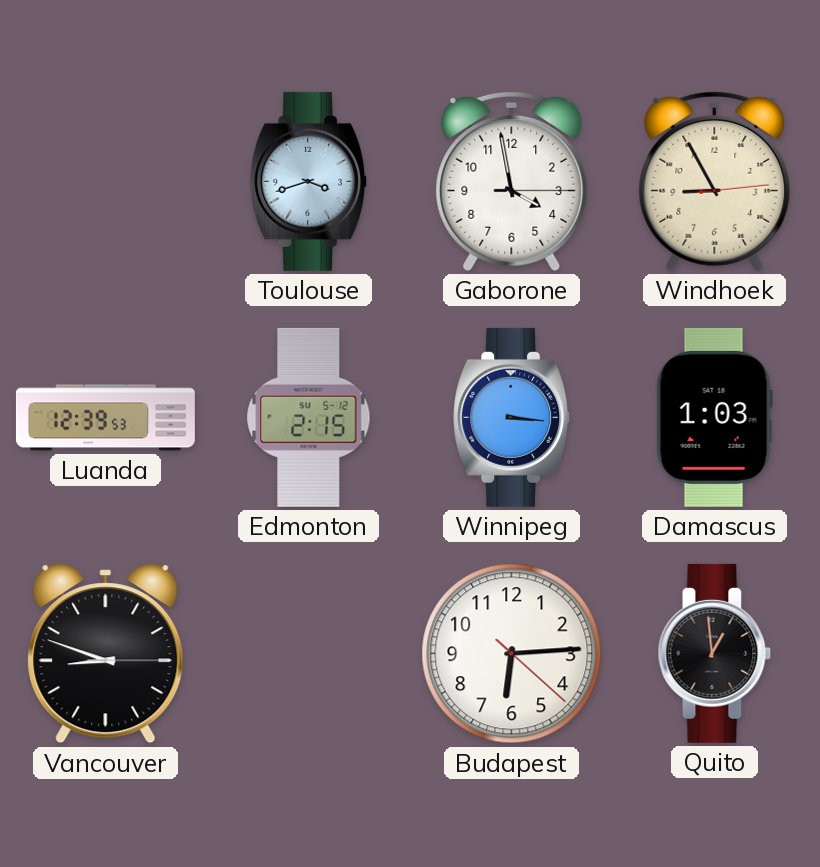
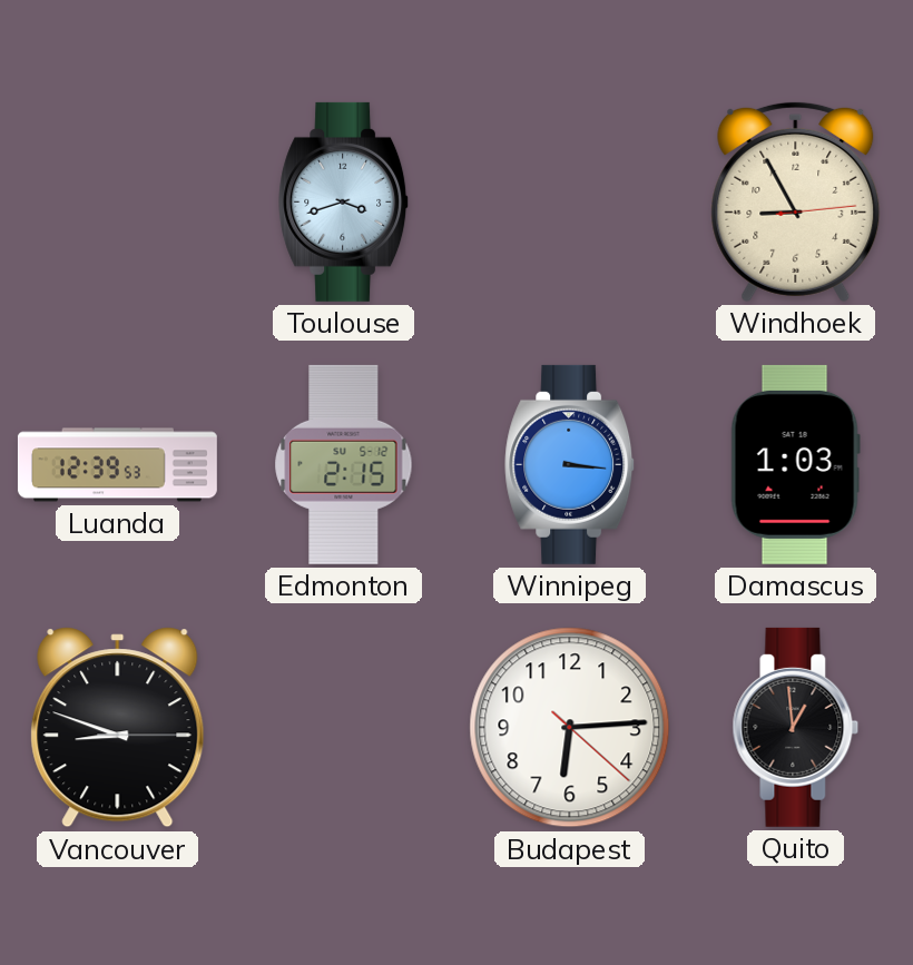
Gaborone: 3:58 -> none
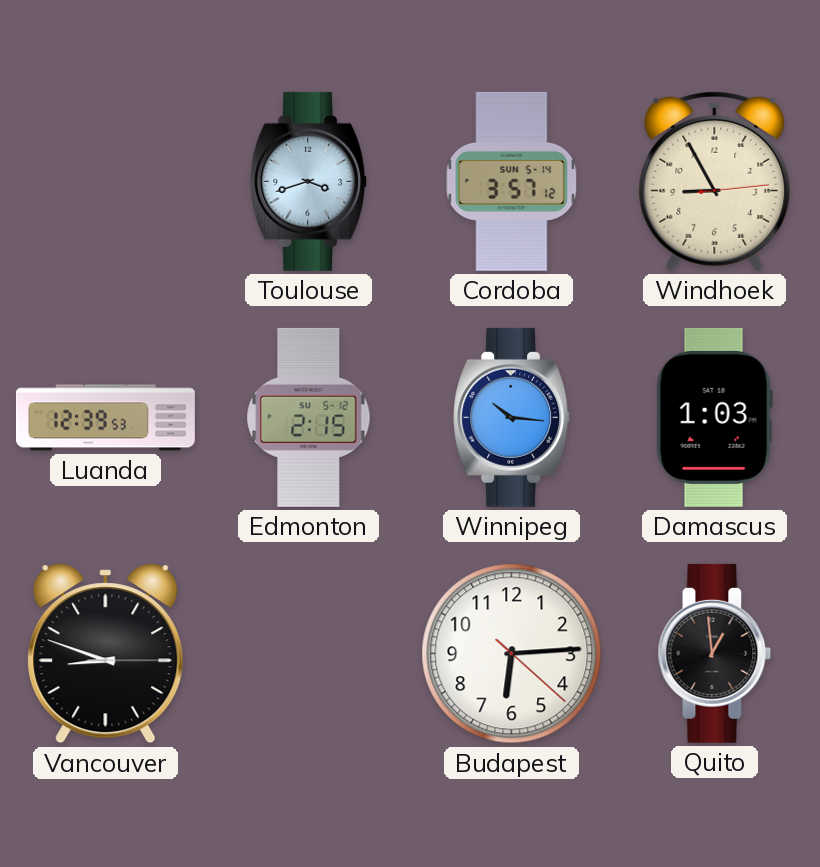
Cordoba: none -> 3:57
Winnipeg: 3:16 -> 10:16
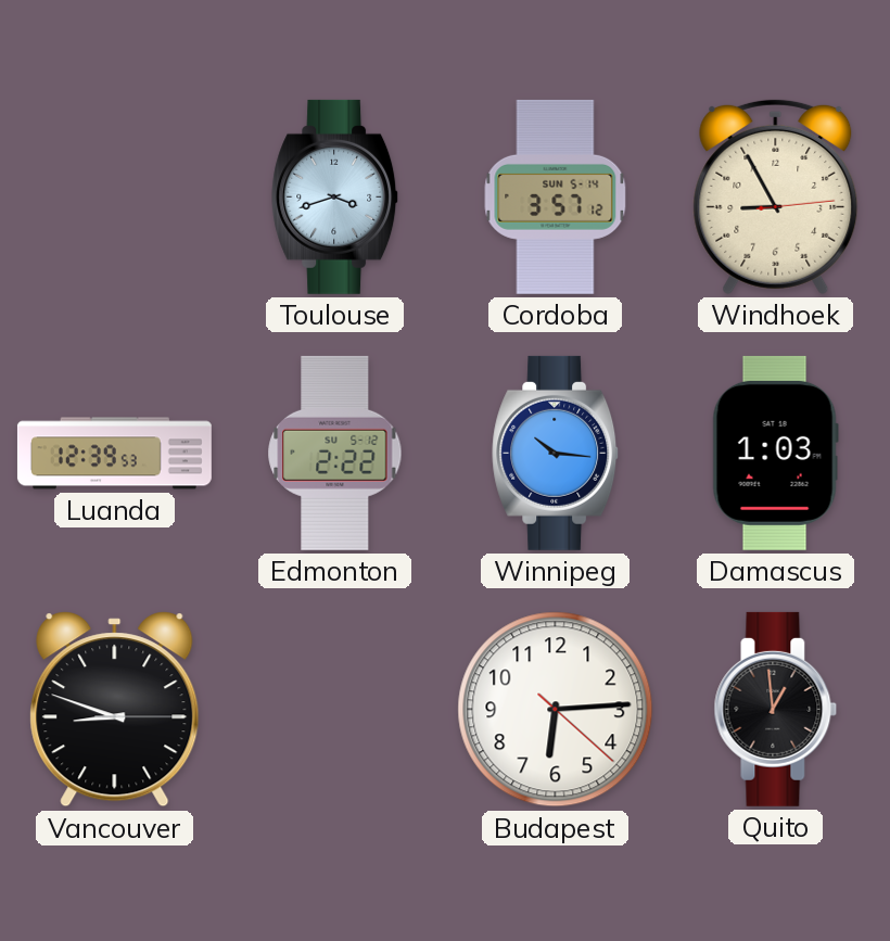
Edmonton: 2:15 -> 2:22
